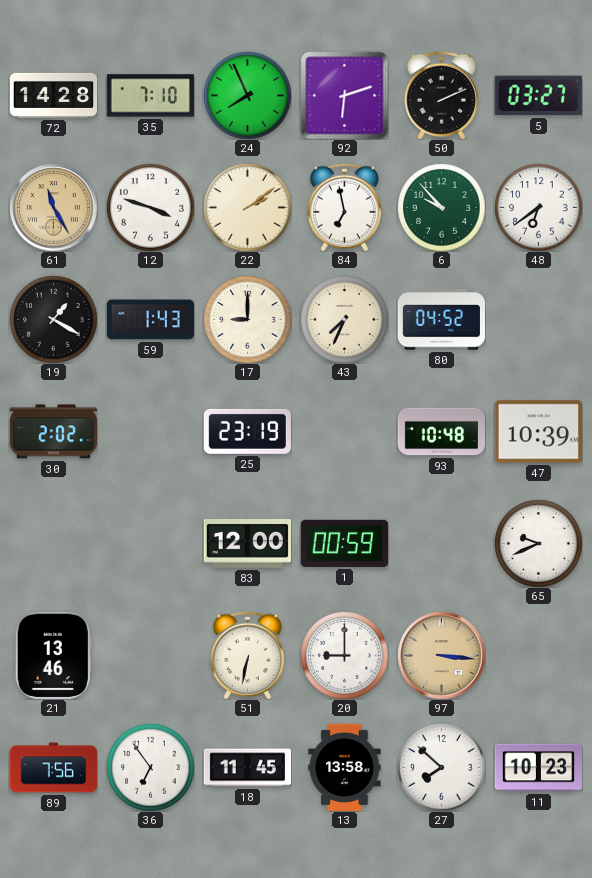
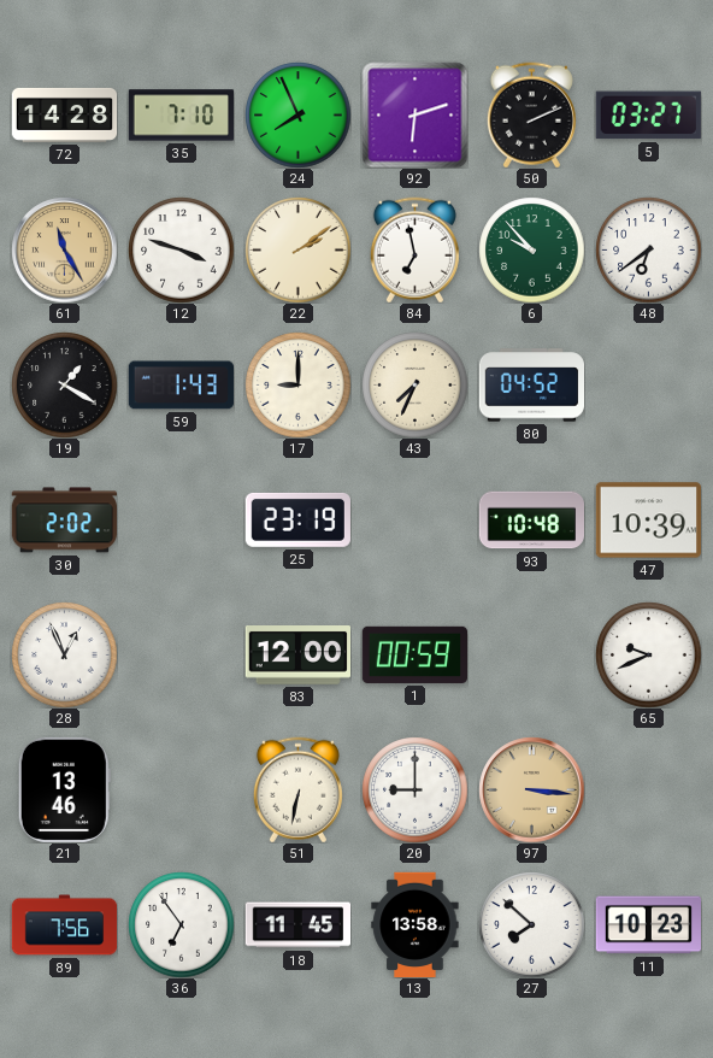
28: none -> 12:56
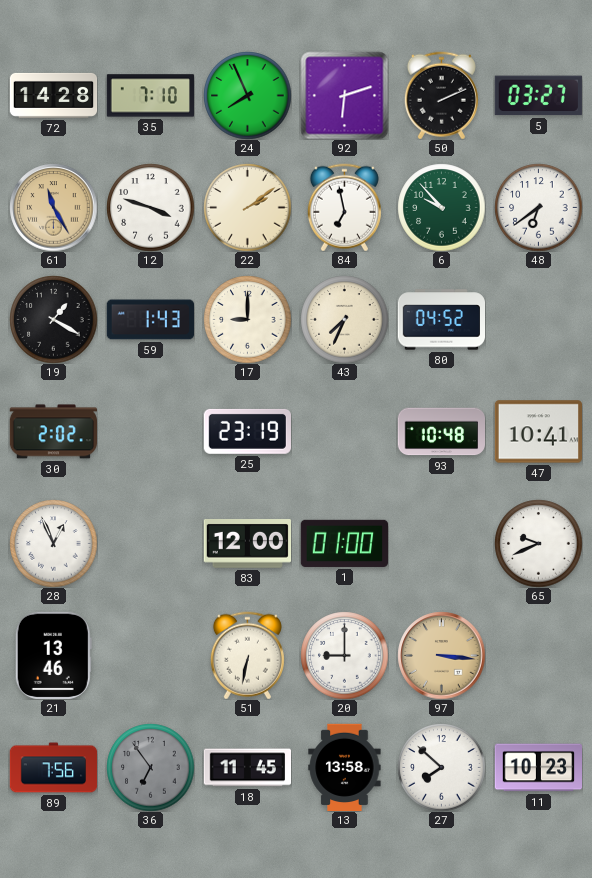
47: 10:39 -> 10:41
1: 00:59 -> 01:00
36 dial: white -> grey
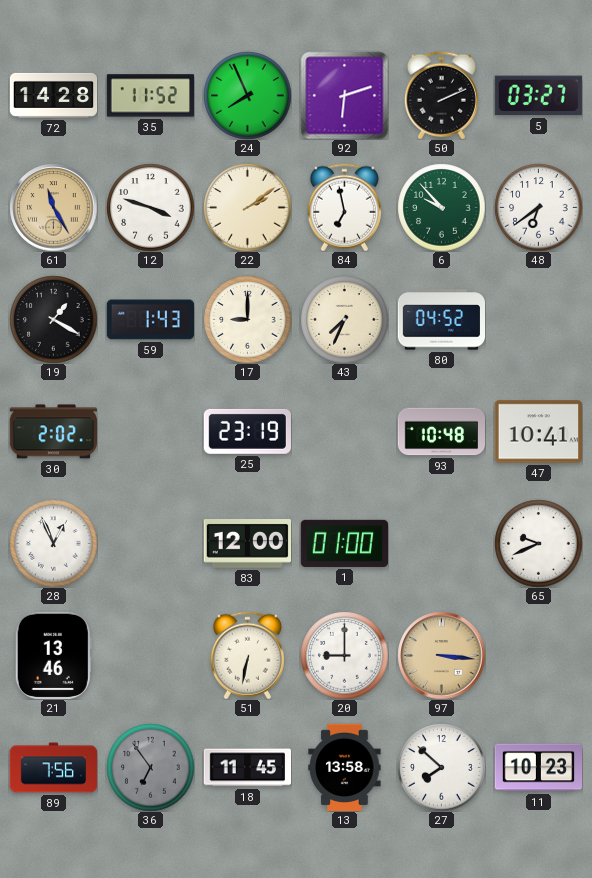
35: 7:10 -> 11:52
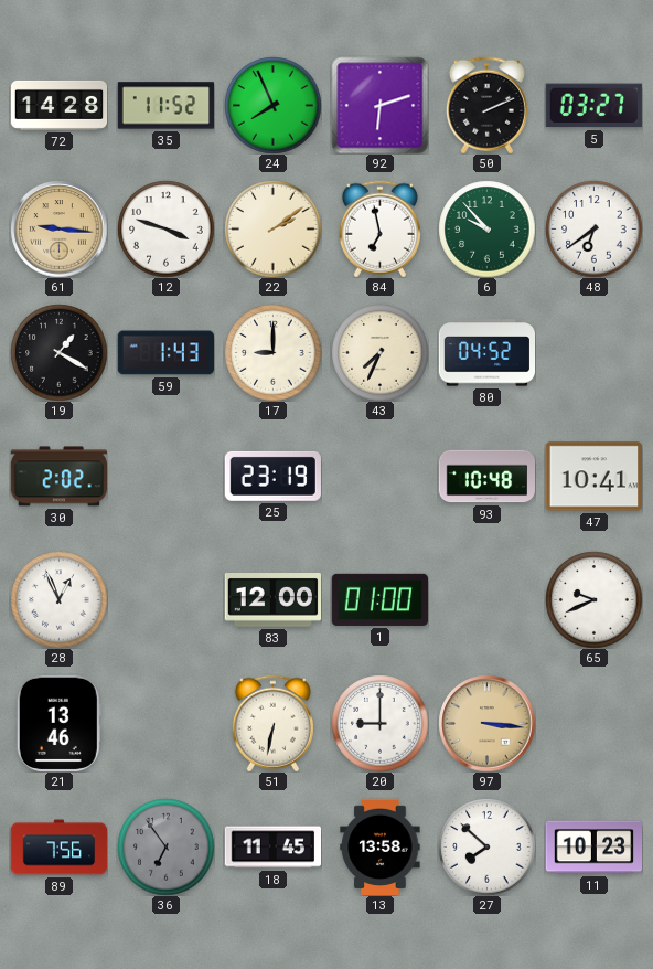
61: 11:25 -> 9:16
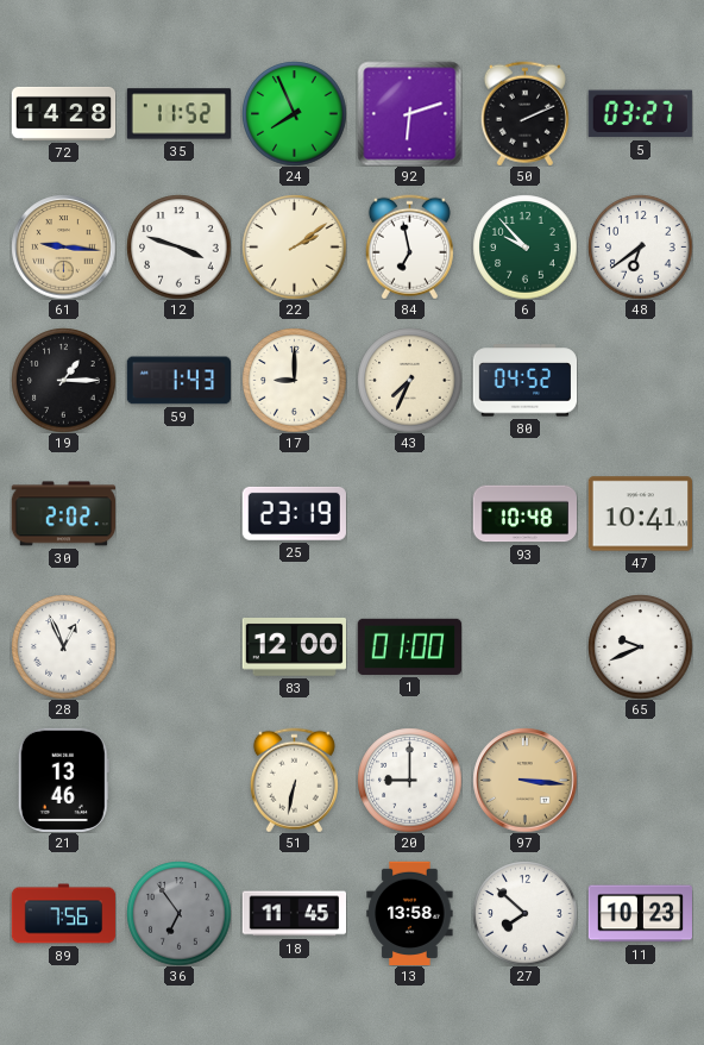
19: 1:20 -> 1:15
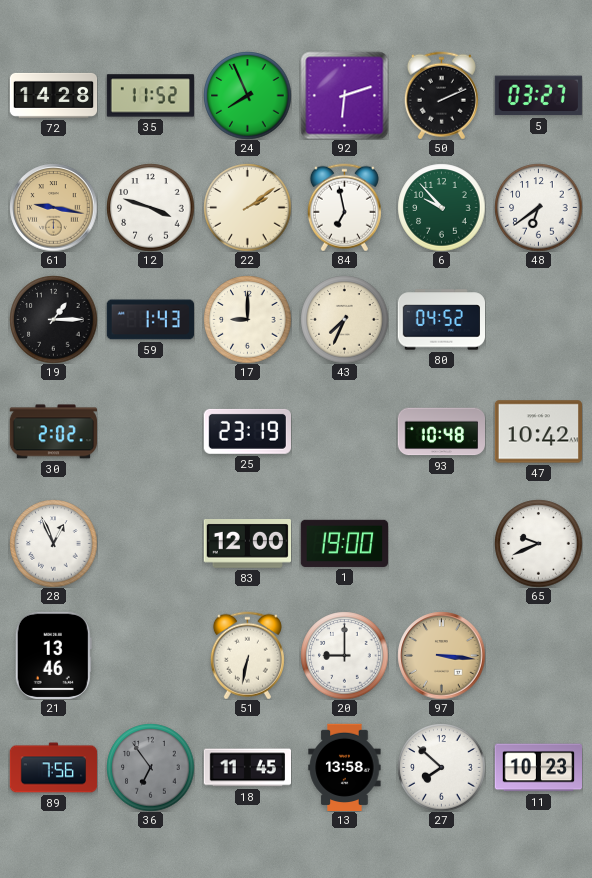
61: 9:16 -> 9:17
47: 10:41 -> 10:42
1: 01:00 -> 19:00
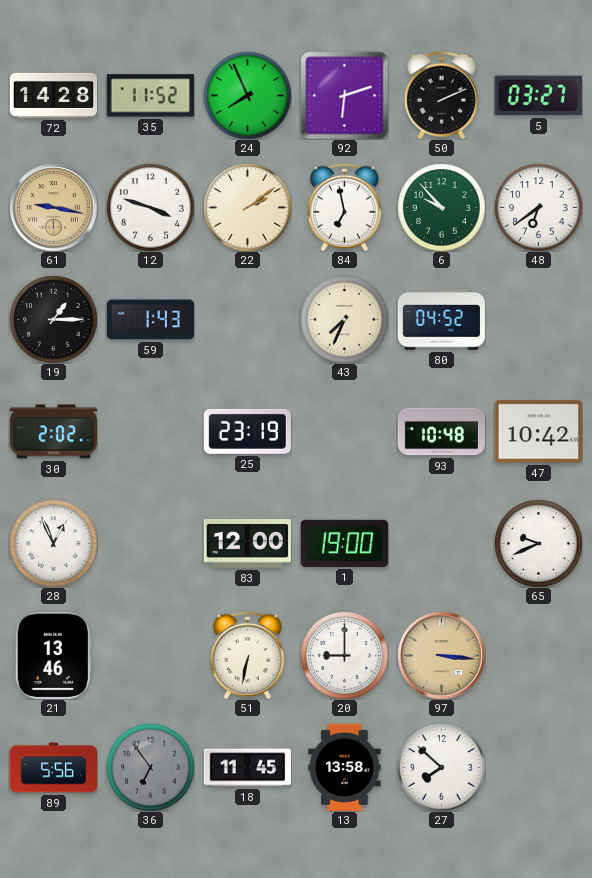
17: 9:00 -> none
89: 7:56 -> 5:56
11: 10:23 -> none
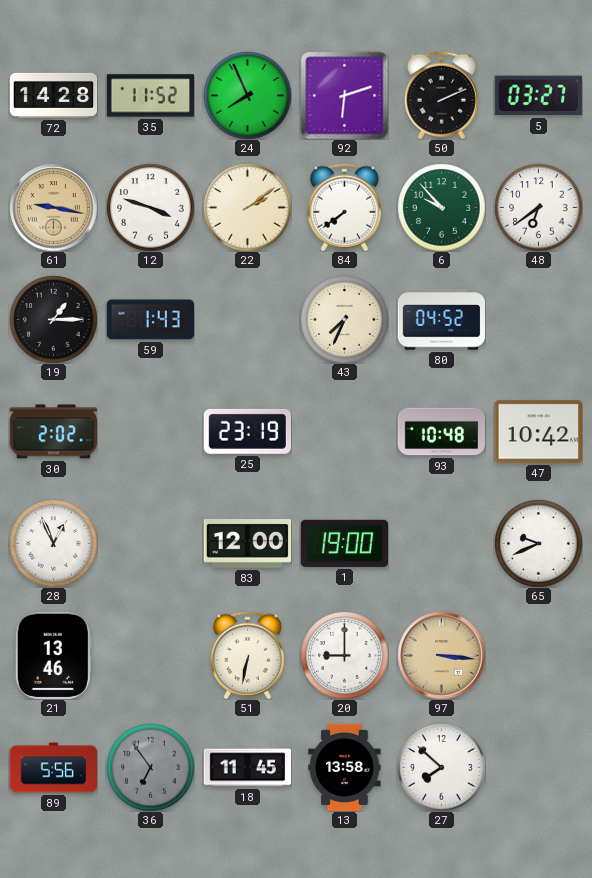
84: 6:58 -> 7:39
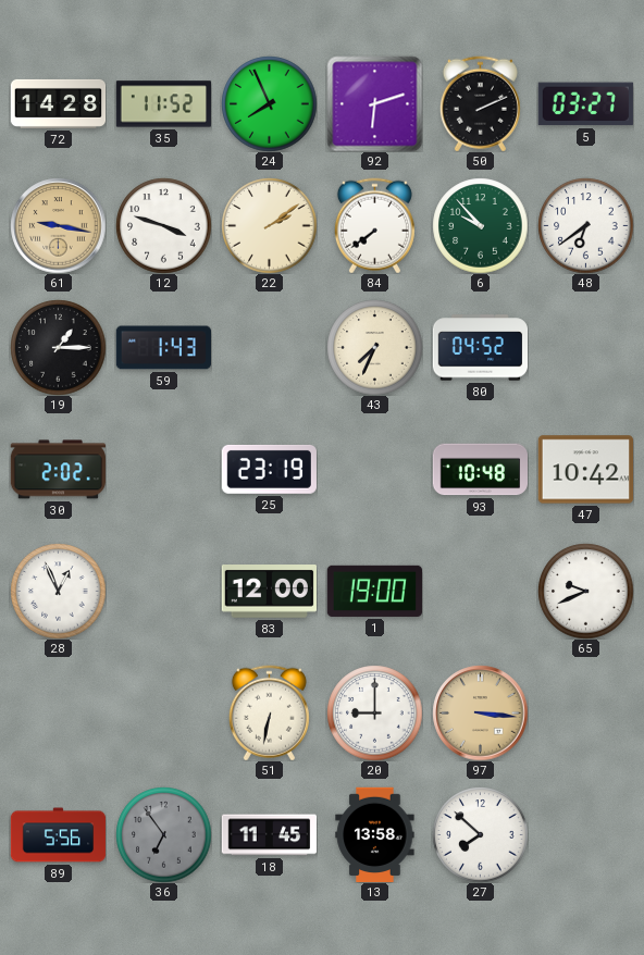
21: 13:46 -> none
